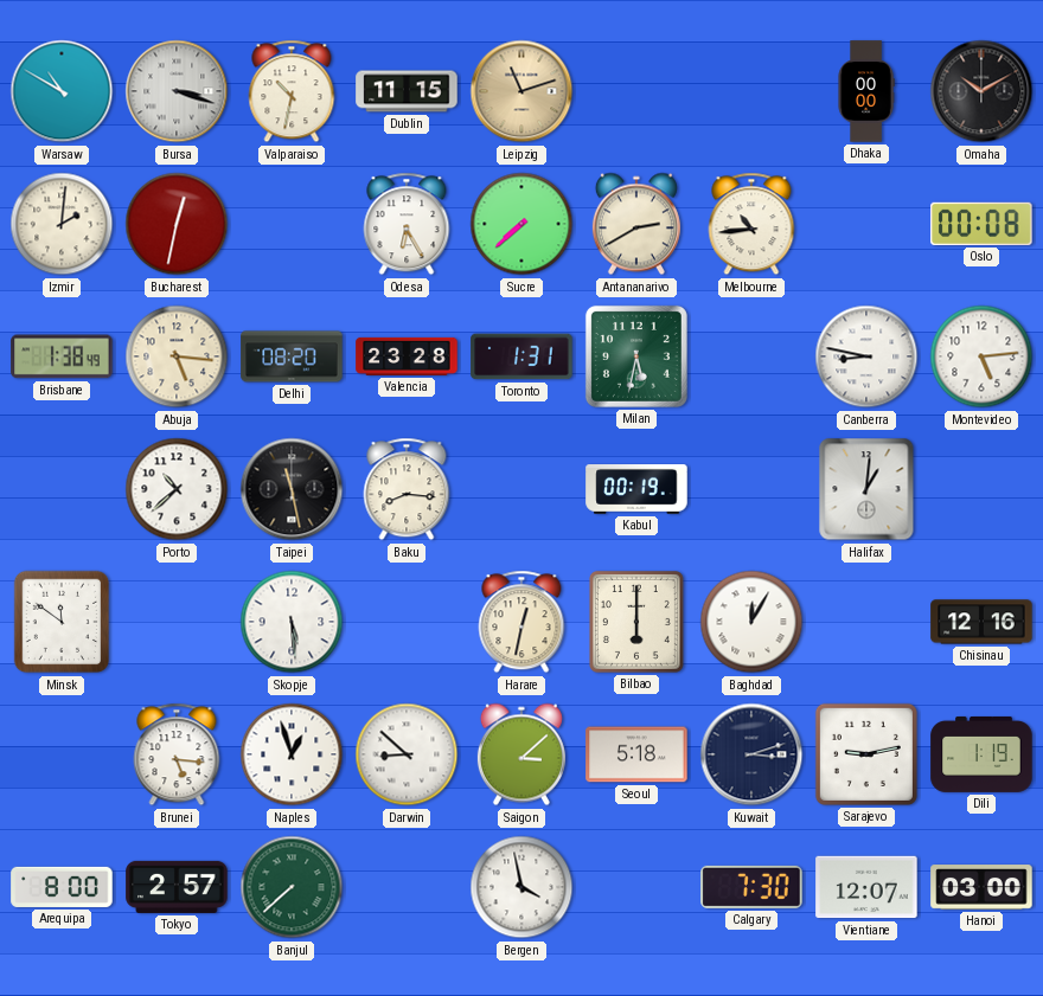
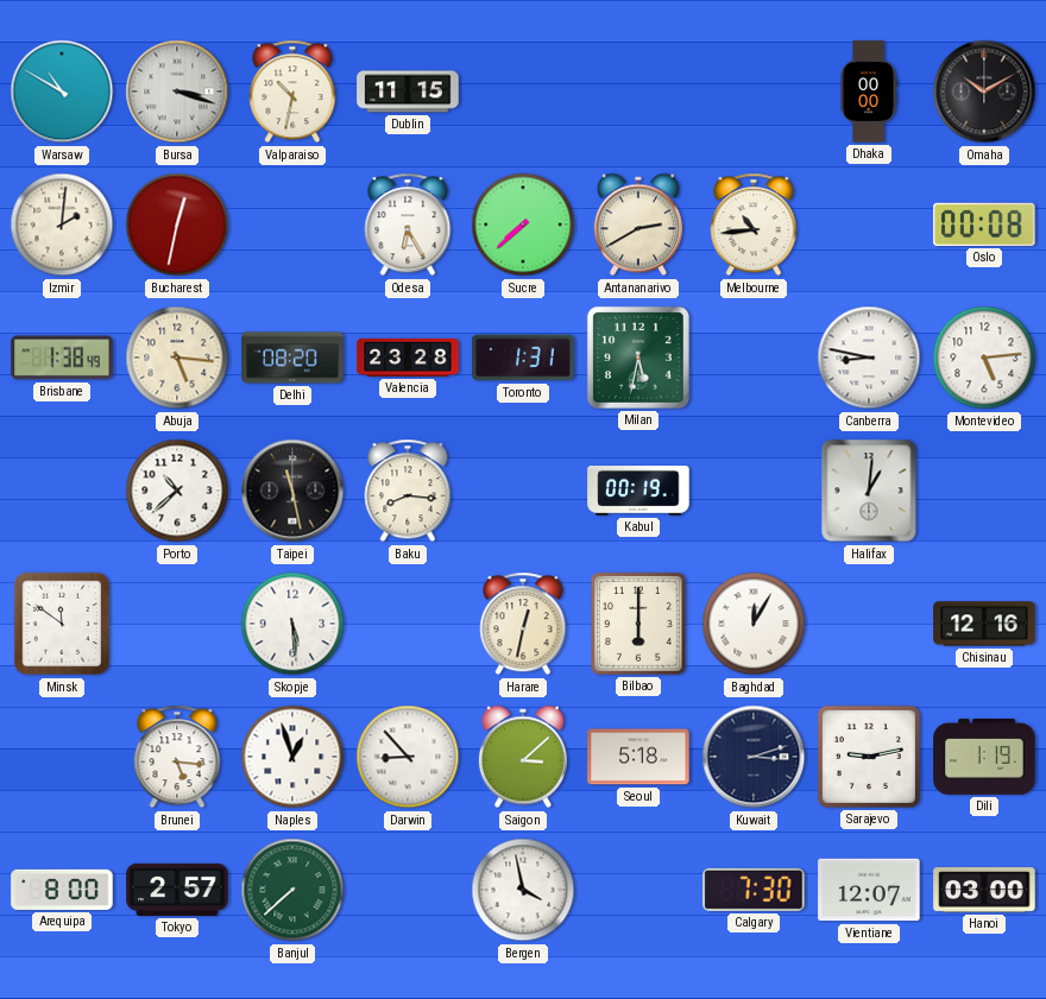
Leipzig: 11:12 -> none
Darwin: 8:52 -> 8:53
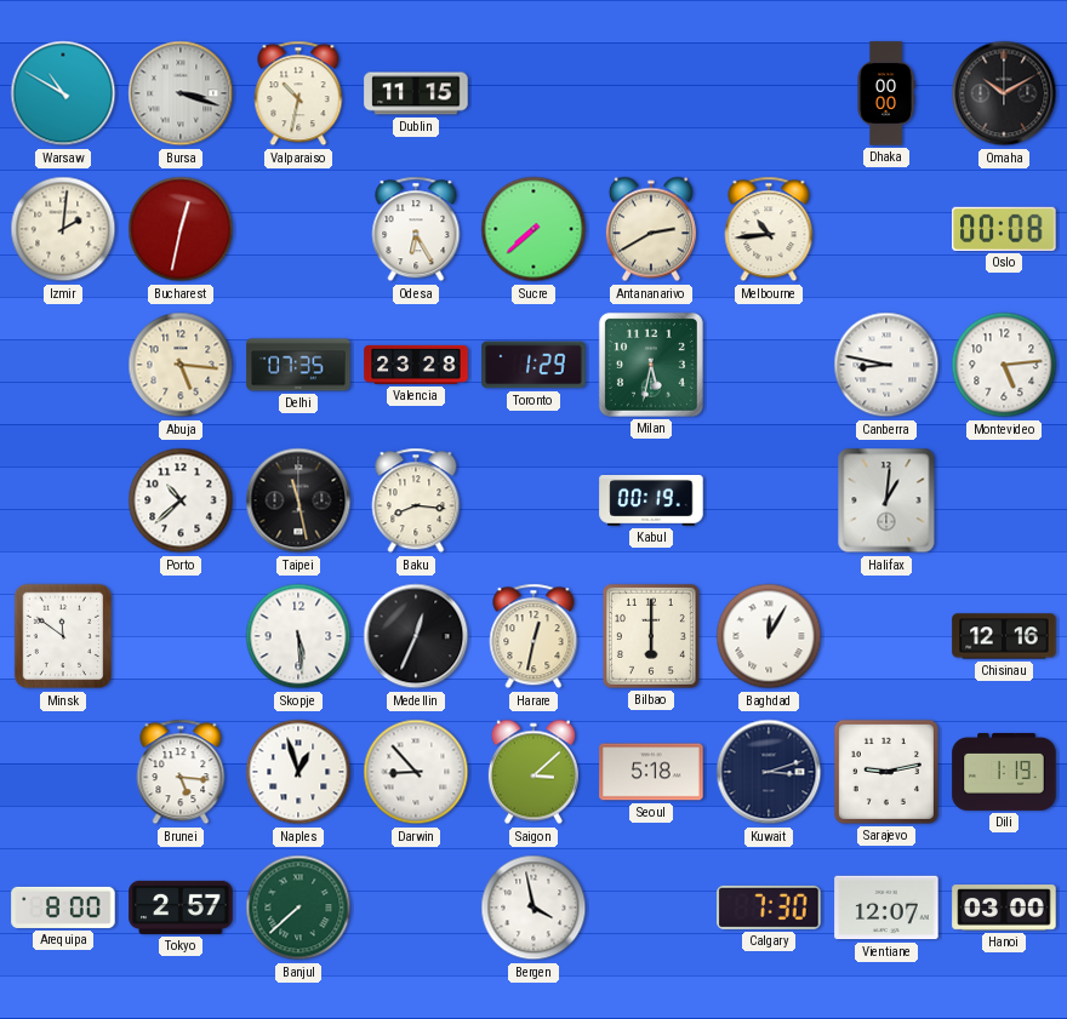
Brisbane: 1:38 -> none
Delhi: 08:20 -> 07:35
Toronto: 1:31 -> 1:29
Medellin: none -> 12:34
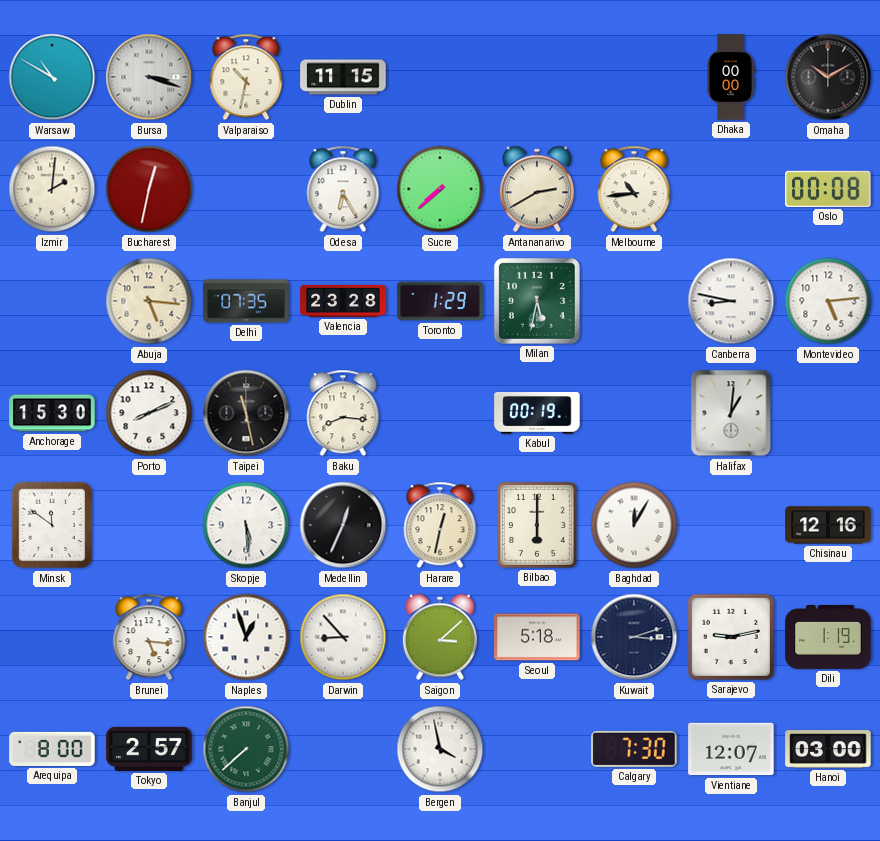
Anchorage: none -> 15:30
Porto: 10:38 -> 8:11
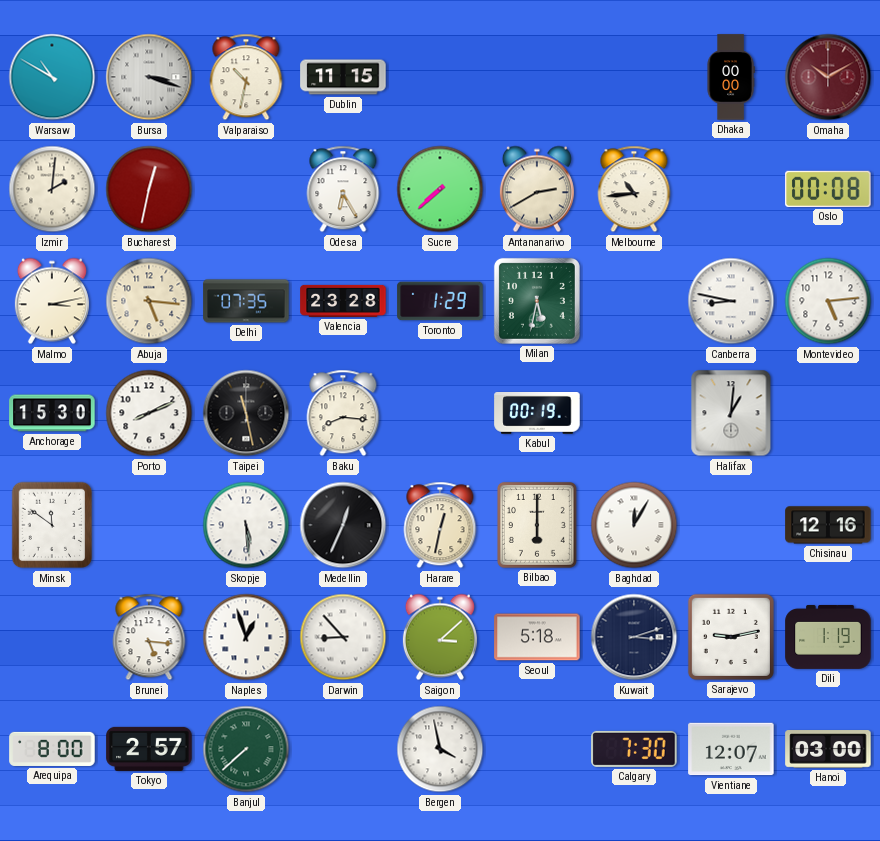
Omaha dial: black -> burgundy
Malmo: none -> 3:13
